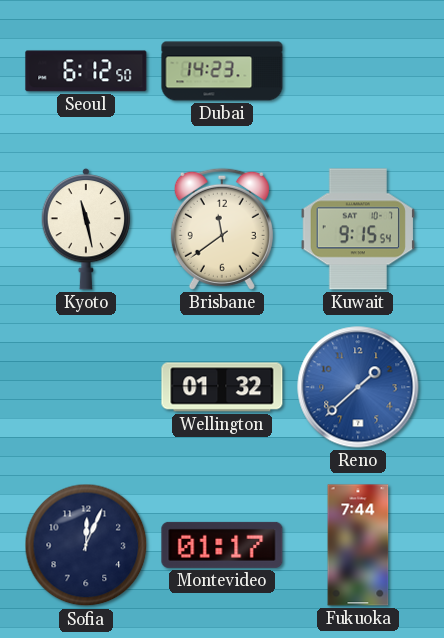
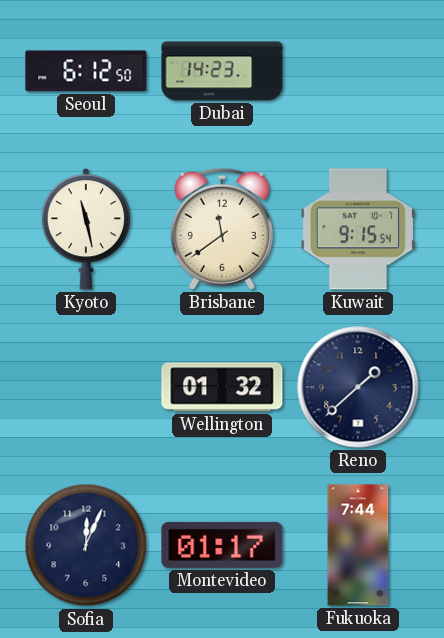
Reno dial: blue -> navy
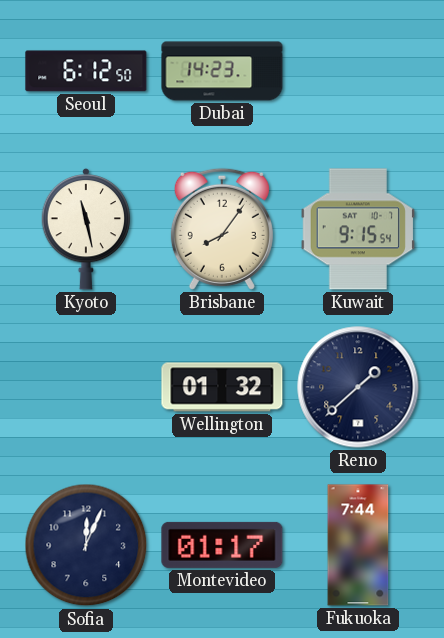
Brisbane: 11:39 -> 8:06
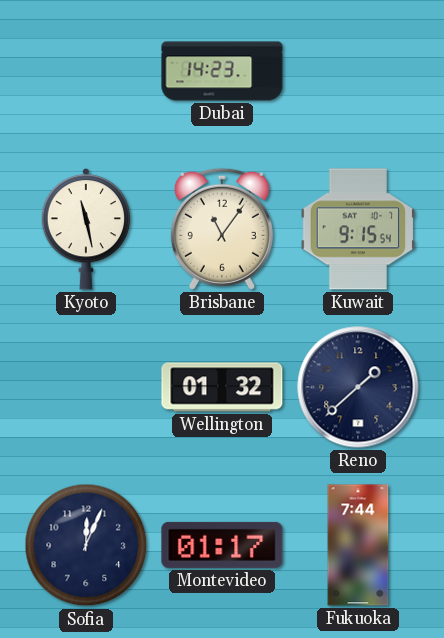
Seoul: 6:12 -> none
Brisbane: 8:06 -> 11:06
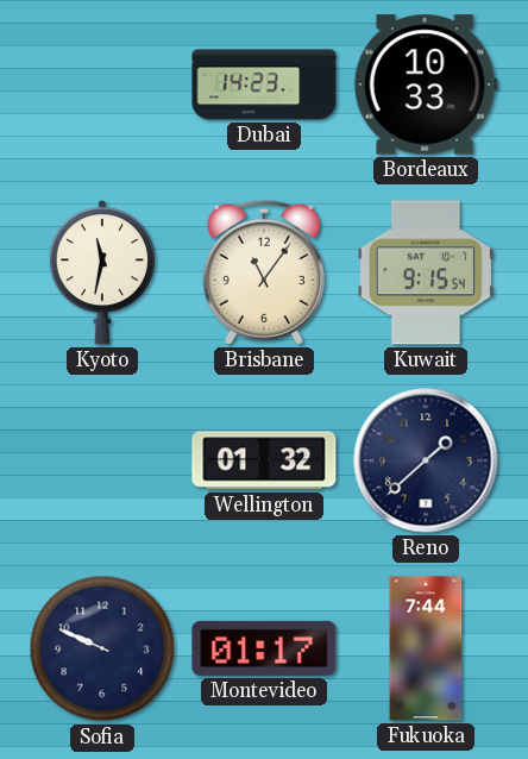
Bordeaux: none -> 10:33
Kyoto: 11:28 -> 11:32
Sofia: 12:04 -> 9:49
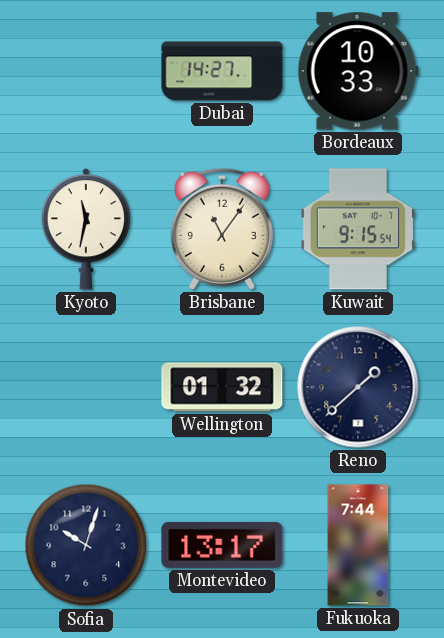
Dubai: 14:23 -> 14:27
Sofia: 9:49 -> 10:03
Montevideo: 01:17 -> 13:17
